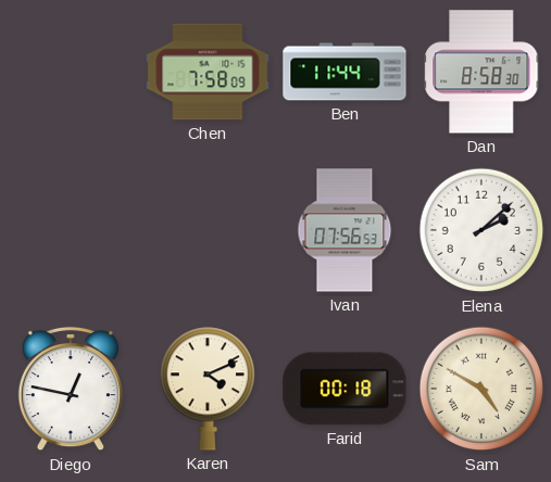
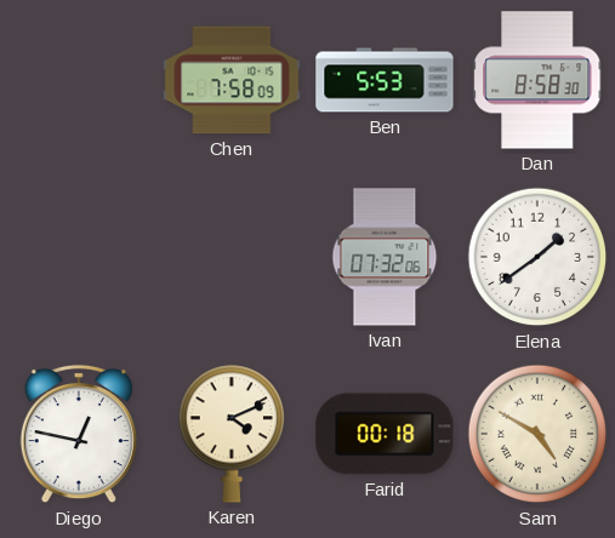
Ben: 11:44 -> 5:53
Ivan: 07:56 -> 07:32
Elena: 2:08 -> 1:39
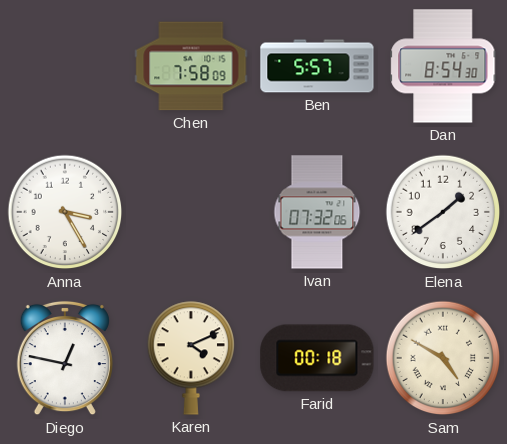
Ben: 5:53 -> 5:57
Dan: 8:58 -> 8:54
Anna: none -> 3:25
